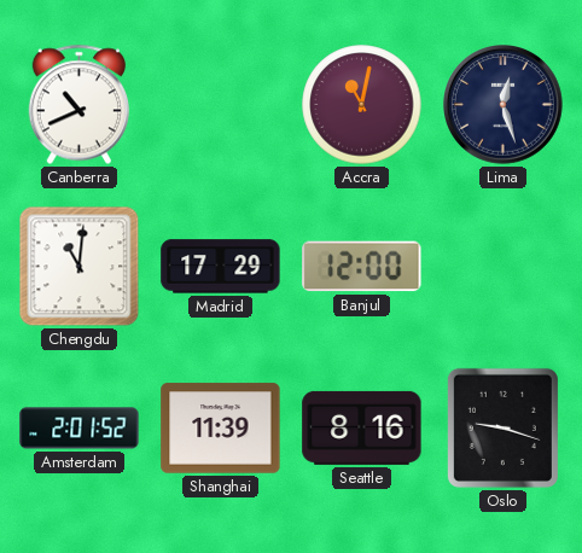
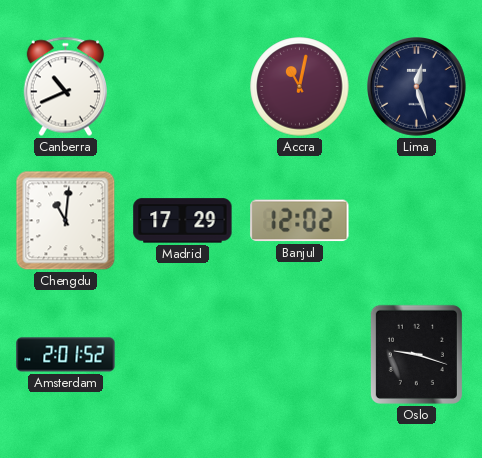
Banjul: 12:00 -> 12:02
Shanghai: 11:39 -> none
Seattle: 8:16 -> none
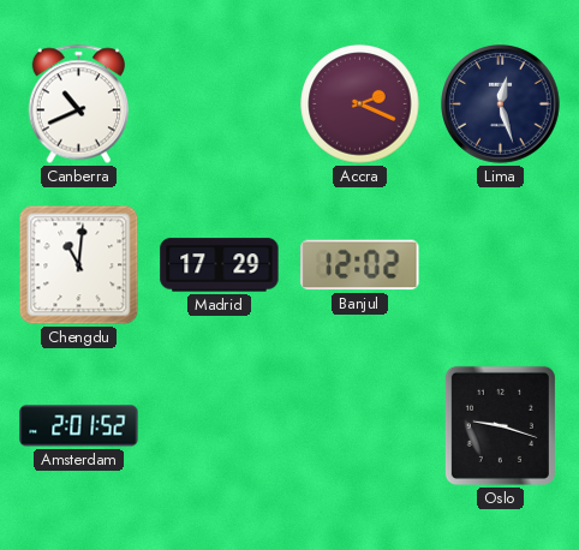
Accra: 11:02 -> 2:19
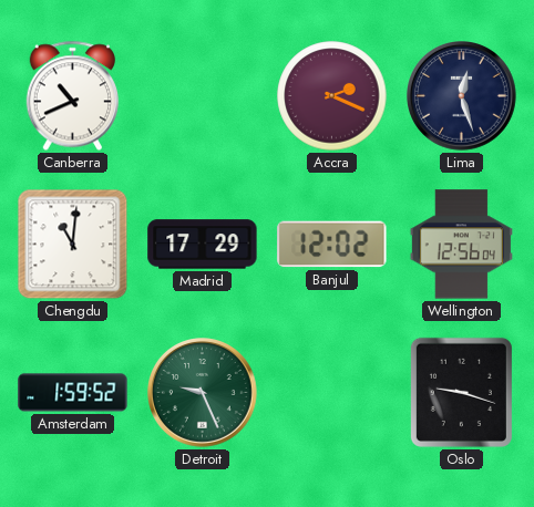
Wellington: none -> 12:56
Amsterdam: 2:01 -> 1:59
Detroit: none -> 9:26
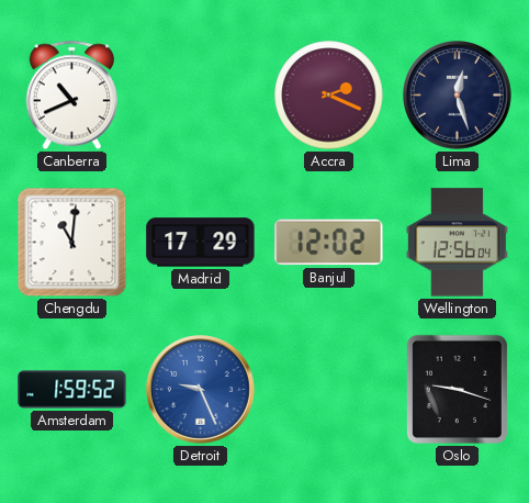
Detroit dial: green -> blue
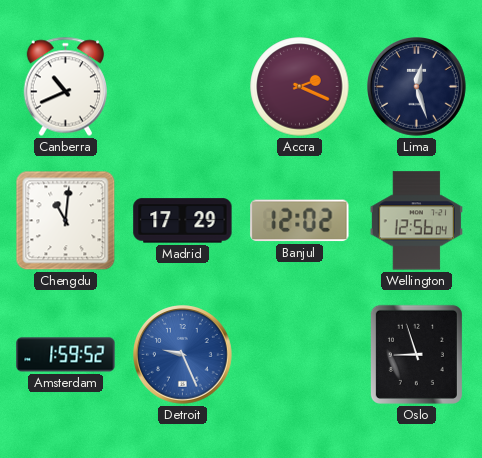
Oslo: 9:18 -> 8:57
